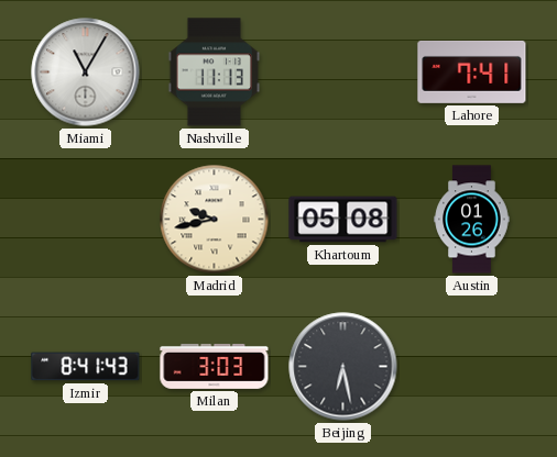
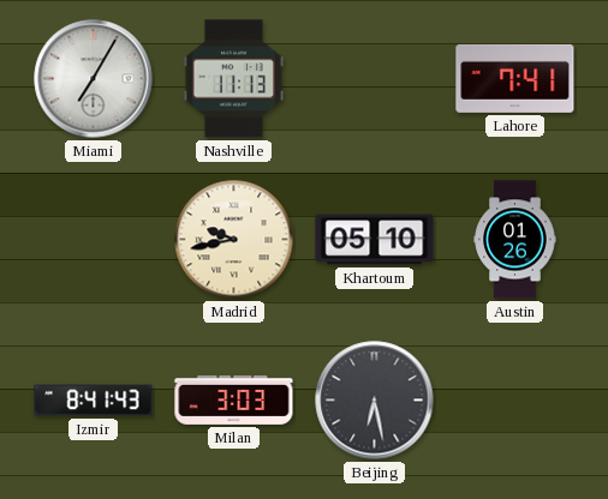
Miami: 11:05 -> 7:05
Khartoum: 05:08 -> 05:10
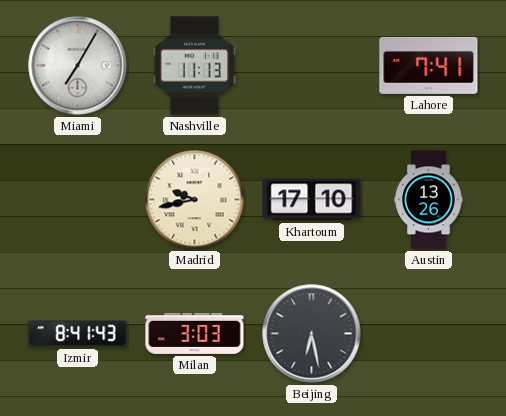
Khartoum: 05:10 -> 17:10
Austin: 01:26 -> 13:26
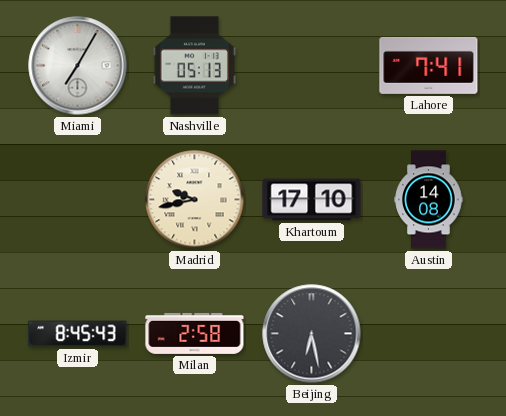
Nashville: 11:13 -> 05:13
Austin: 13:26 -> 14:08
Izmir: 8:41 -> 8:45
Milan: 3:03 -> 2:58
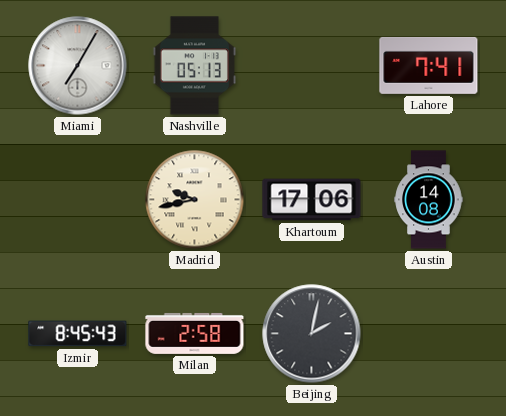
Khartoum: 17:10 -> 17:06
Beijing: 6:28 -> 2:02
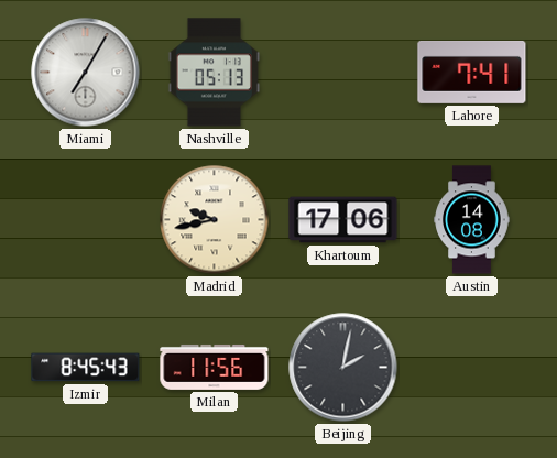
Milan: 2:58 -> 11:56
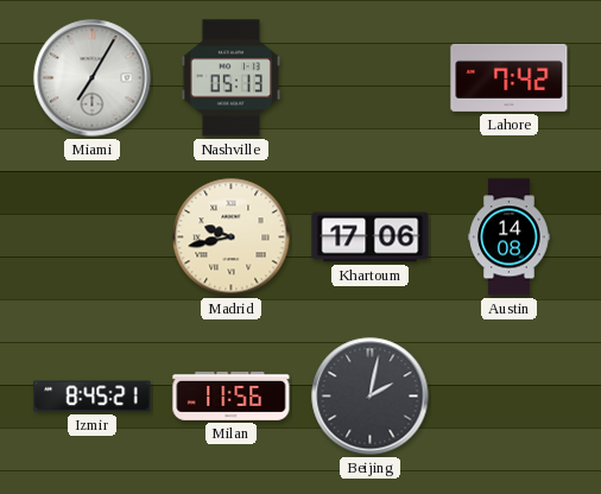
Lahore: 7:41 -> 7:42
Izmir: 8:45:43 -> 8:45:21
